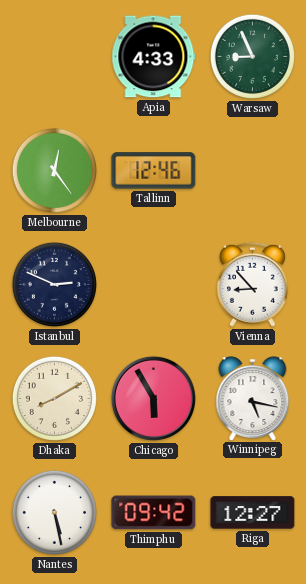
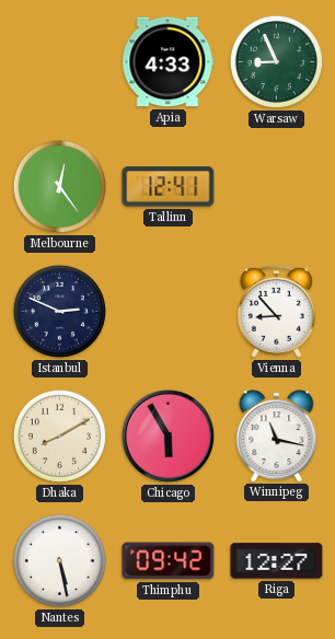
Tallinn: 12:46 -> 12:41
Winnipeg: 5:17 -> 11:17
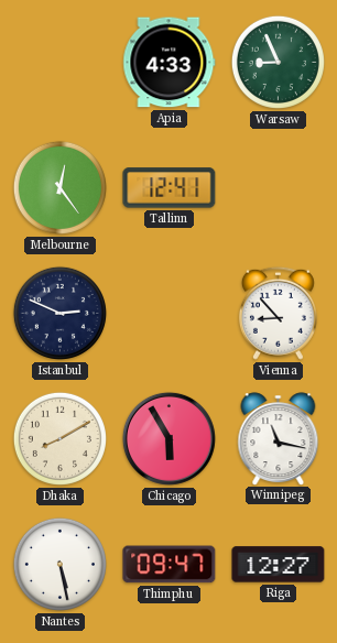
Thimphu: 09:42 -> 09:47
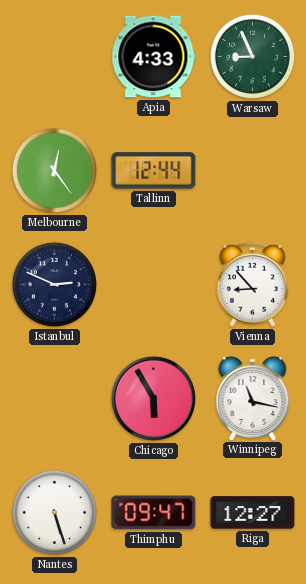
Tallinn: 12:41 -> 12:44
Dhaka: 8:10 -> none
Nantes: 5:28 -> 5:27
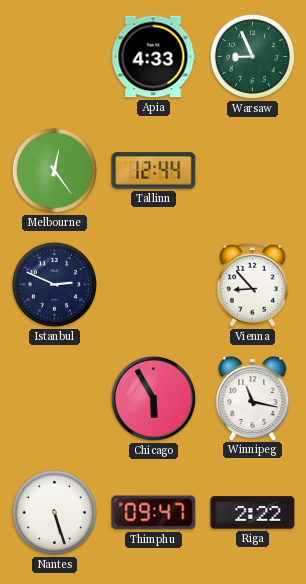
Riga: 12:27 -> 2:22
